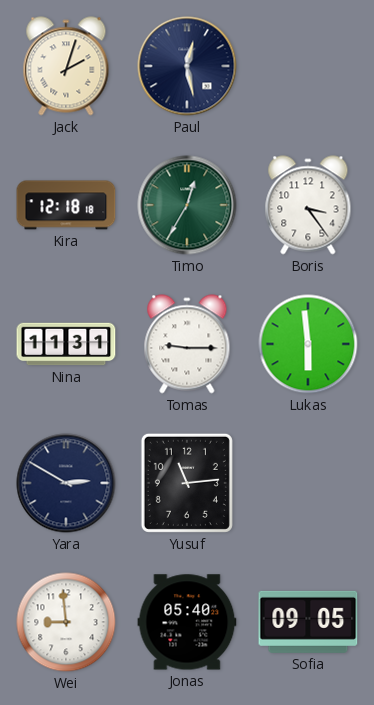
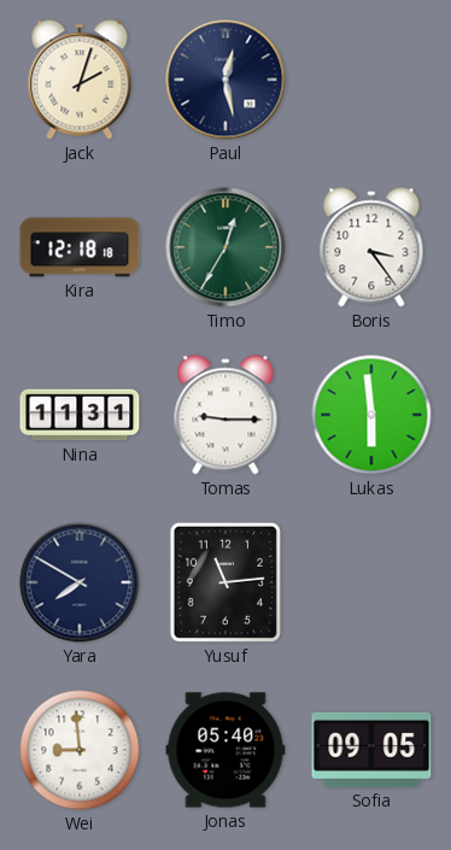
Yara: 2:50 -> 7:50
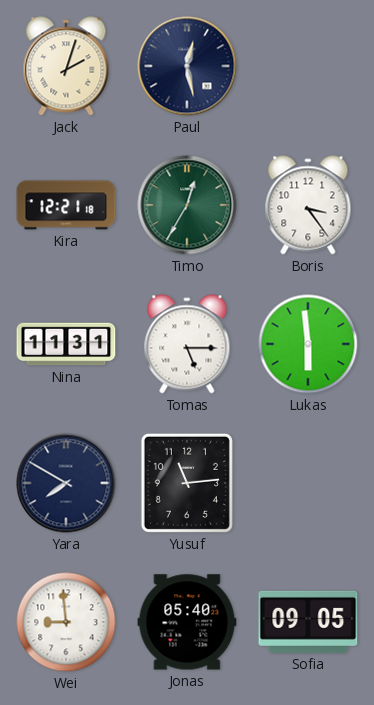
Kira: 12:18 -> 12:21
Tomas: 9:15 -> 5:15
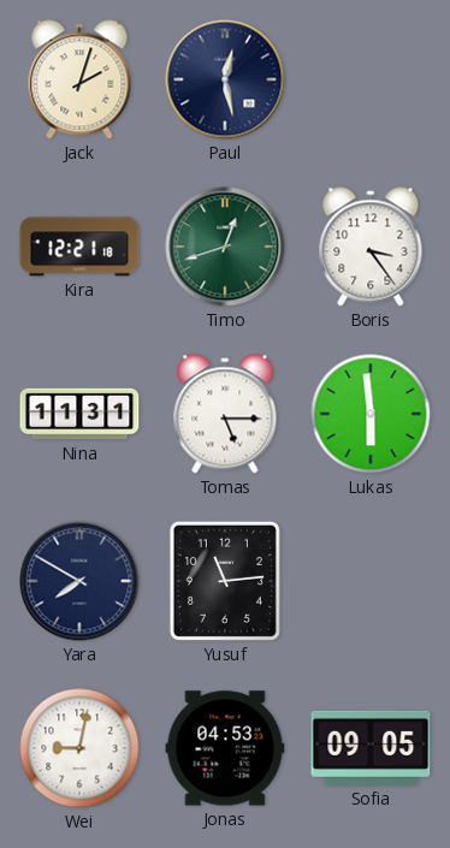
Timo: 12:35 -> 12:42
Wei: 8:59 -> 9:02
Jonas: 05:40 -> 04:53
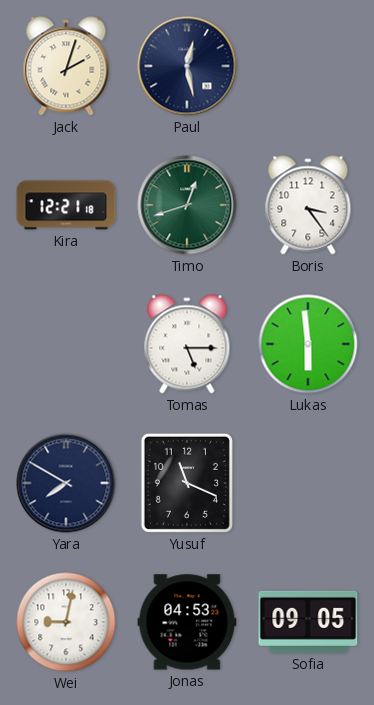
Nina: 11:31 -> none
Yusuf: 11:14 -> 11:19
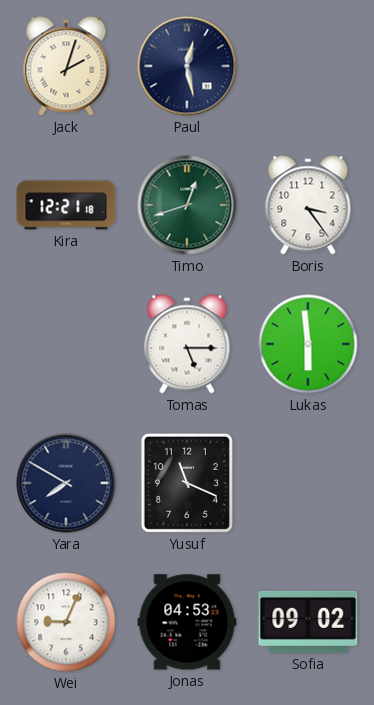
Wei: 9:02 -> 9:04
Sofia: 09:05 -> 09:02
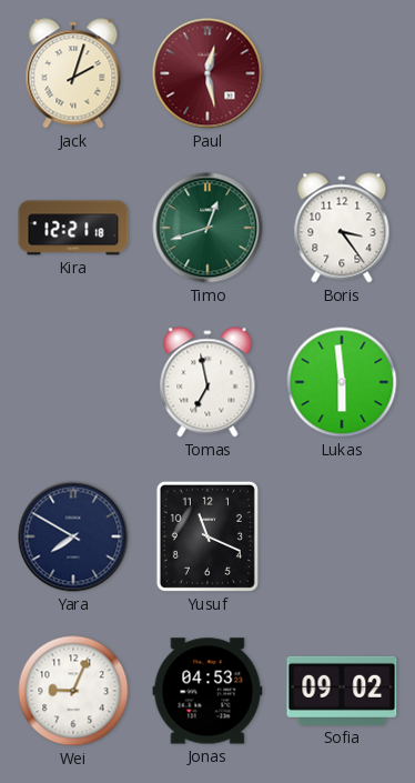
Paul dial: navy -> burgundy
Tomas: 5:15 -> 6:58
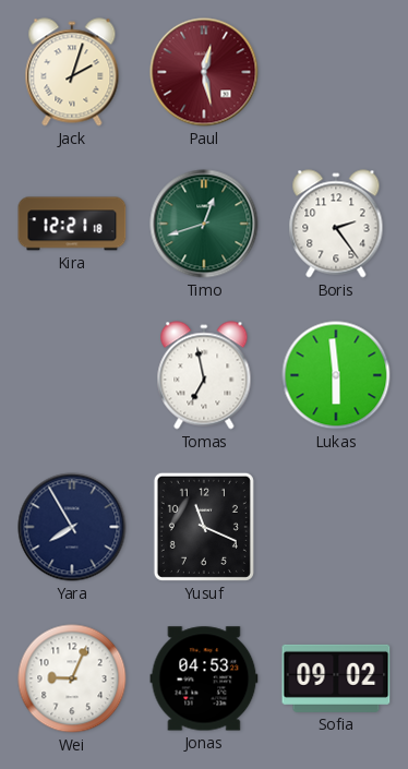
Boris: 3:24 -> 2:24
Yara: 7:50 -> 7:55
